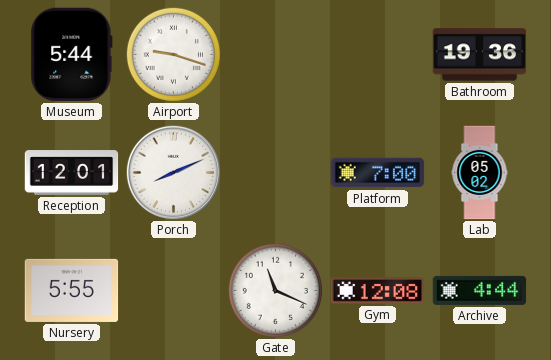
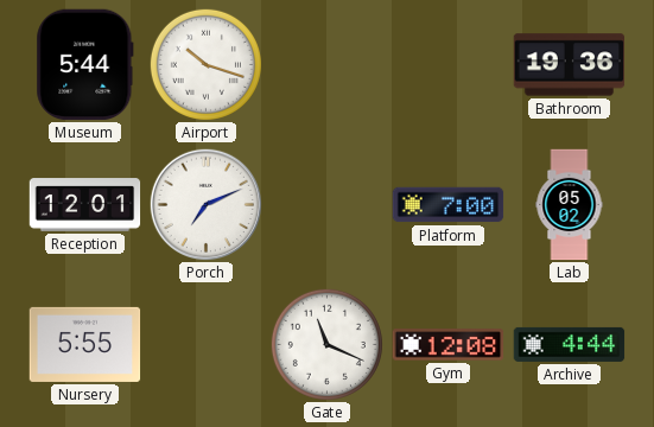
Airport: 9:18 -> 10:18
Porch: 8:11 -> 7:11
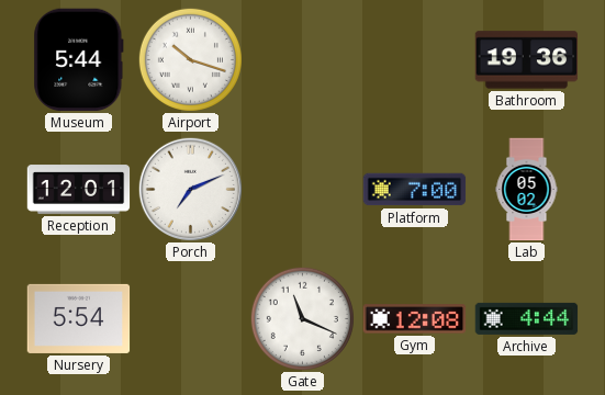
Nursery: 5:55 -> 5:54
